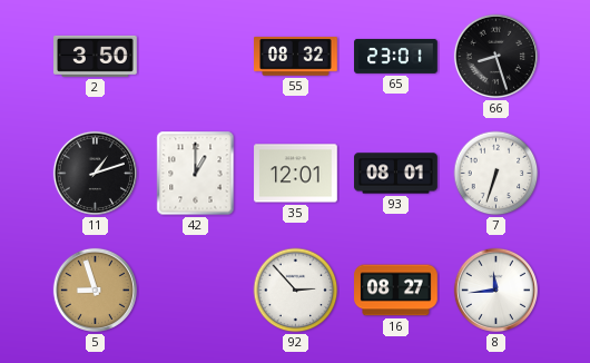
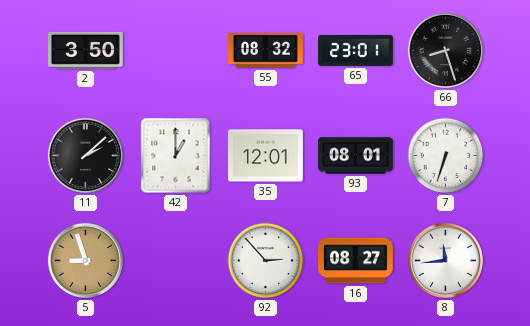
11: 1:12 -> 2:08
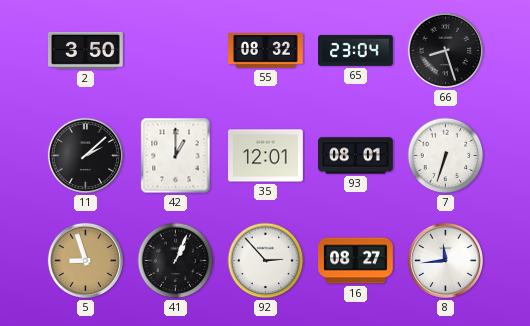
65: 23:01 -> 23:04
41: none -> 1:04
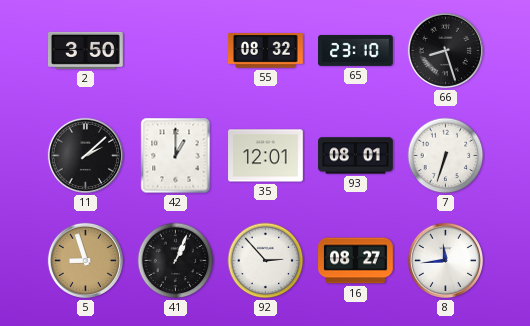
65: 23:04 -> 23:10
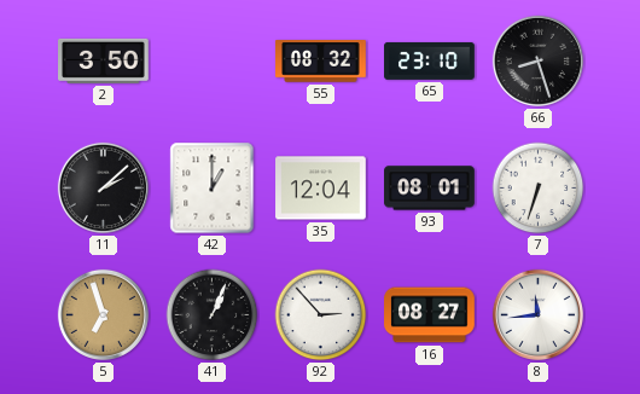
35: 12:01 -> 12:04
5: 8:57 -> 6:57
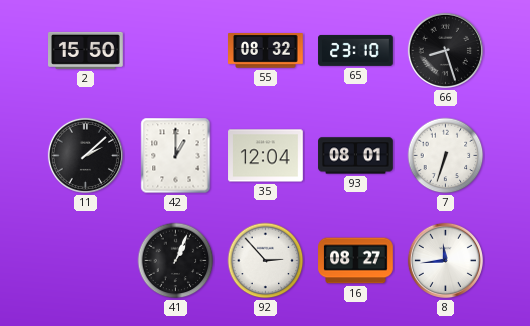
2: 3:50 -> 15:50
5: 6:57 -> none
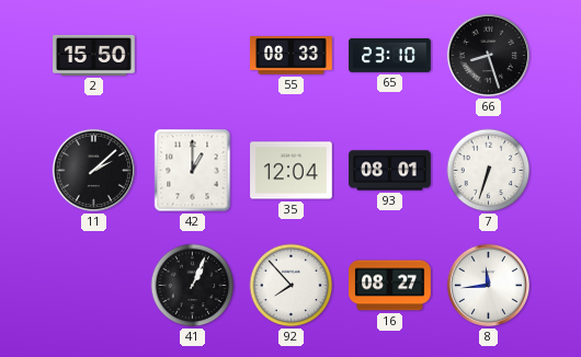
55: 08:32 -> 08:33
92: 2:53 -> 7:53
